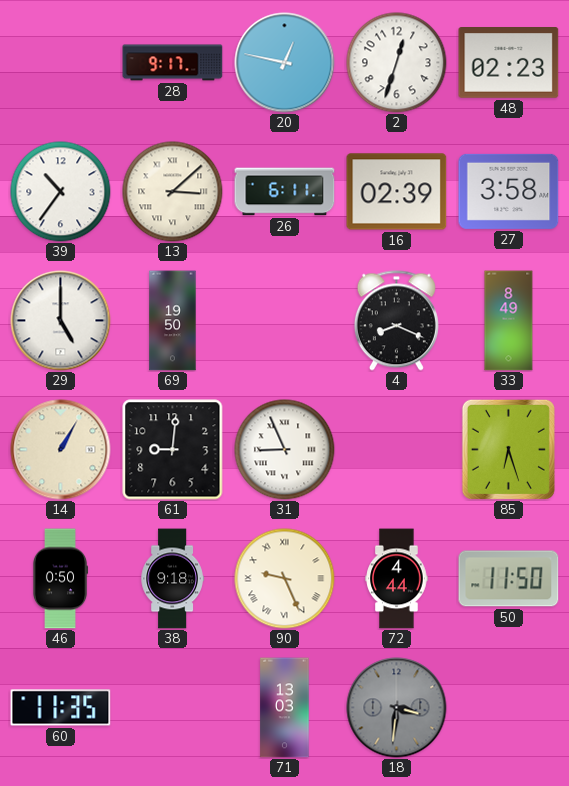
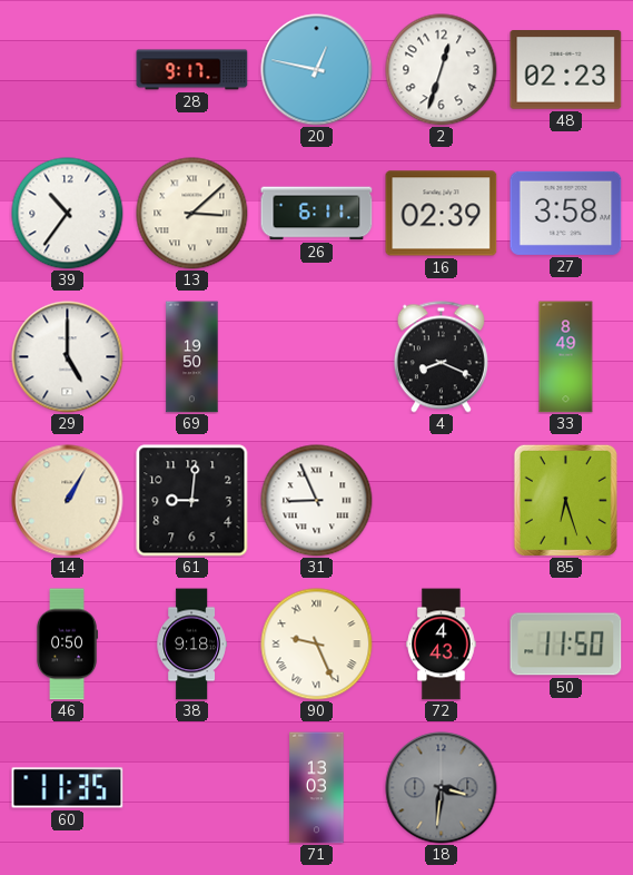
72: 4:44 -> 4:43
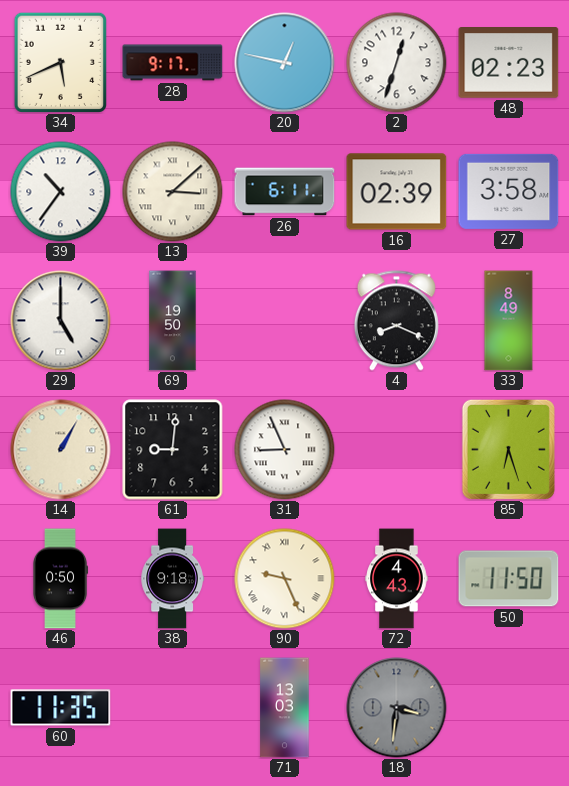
34: none -> 5:41
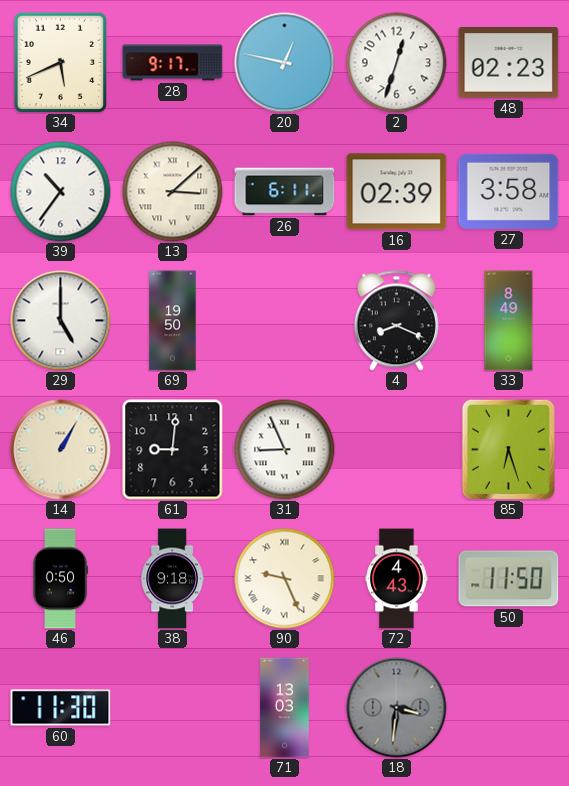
60: 11:35 -> 11:30
